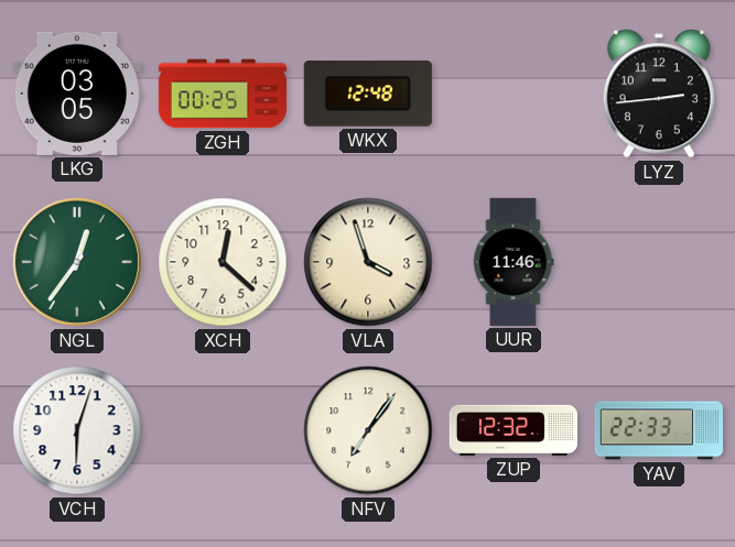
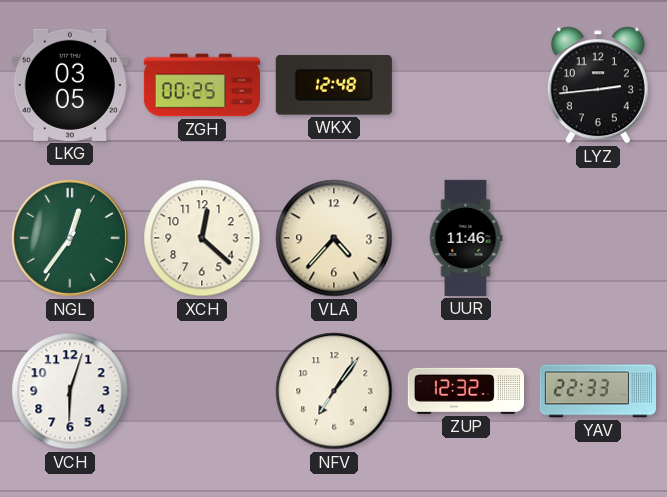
VLA: 3:57 -> 4:37
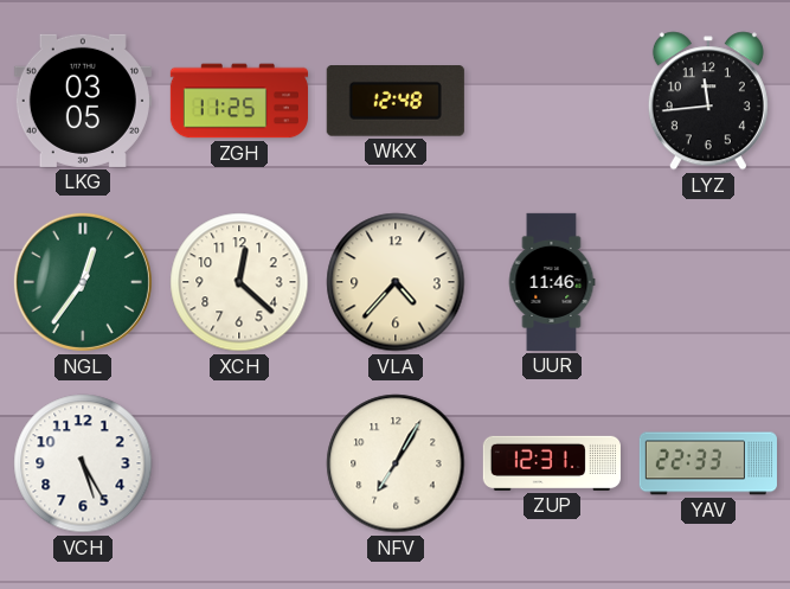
ZGH: 00:25 -> 11:25
LYZ: 2:44 -> 11:44
VCH: 6:03 -> 5:25
NFV: 7:06 -> 7:05
ZUP: 12:32 -> 12:31
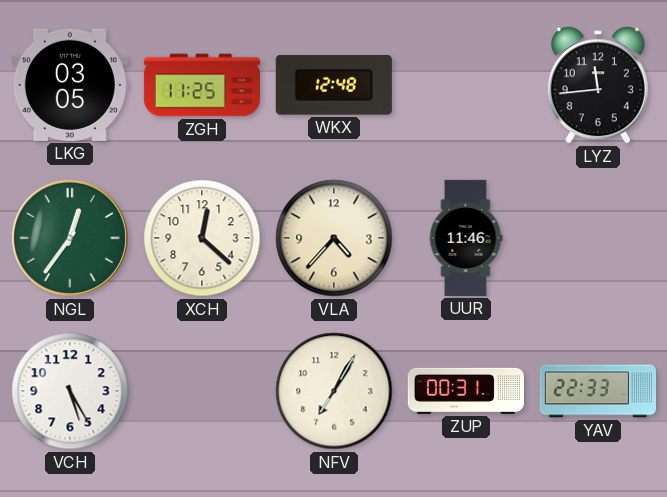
ZUP: 12:31 -> 00:31
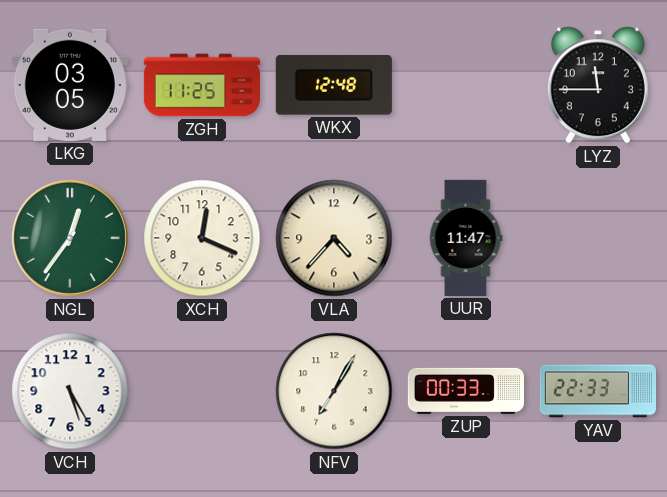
LYZ: 11:44 -> 11:45
XCH: 12:22 -> 12:19
UUR: 11:46 -> 11:47
ZUP: 00:31 -> 00:33
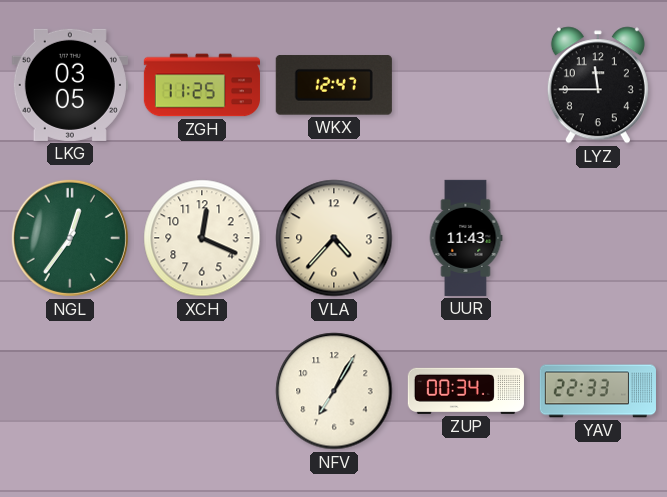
WKX: 12:48 -> 12:47
UUR: 11:47 -> 11:43
VCH: 5:25 -> none
ZUP: 00:33 -> 00:34
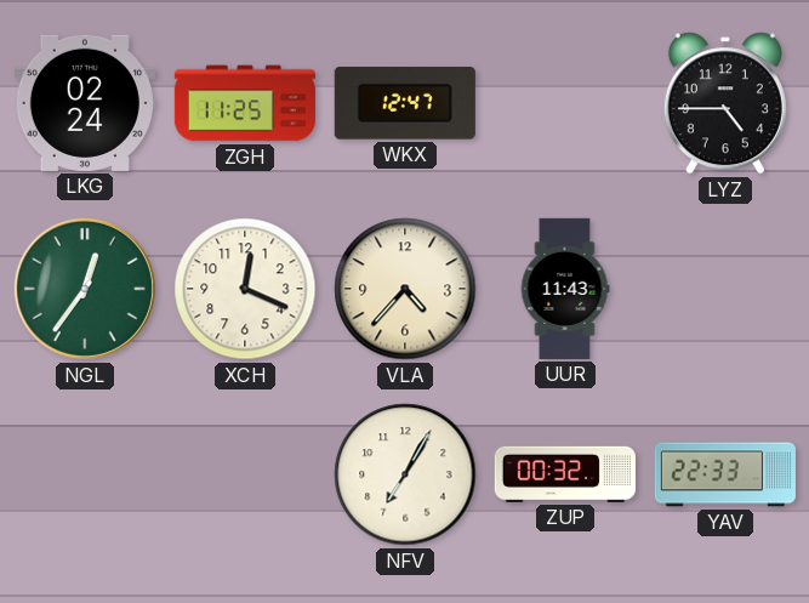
LKG: 03:05 -> 02:24
LYZ: 11:45 -> 4:45
ZUP: 00:34 -> 00:32
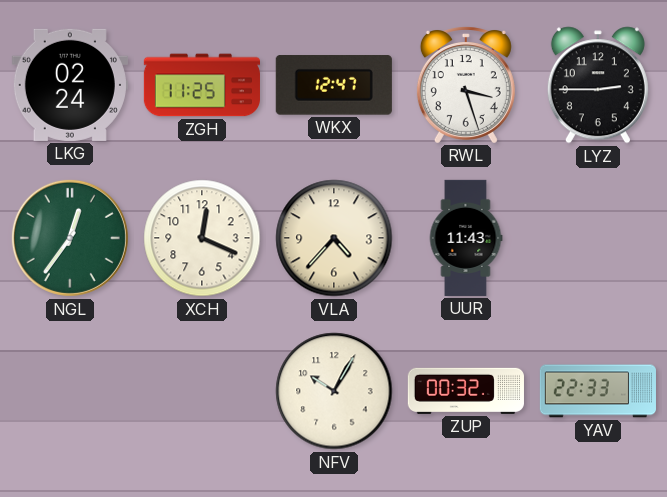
RWL: none -> 3:27
LYZ: 4:45 -> 2:45
NFV: 7:05 -> 10:05
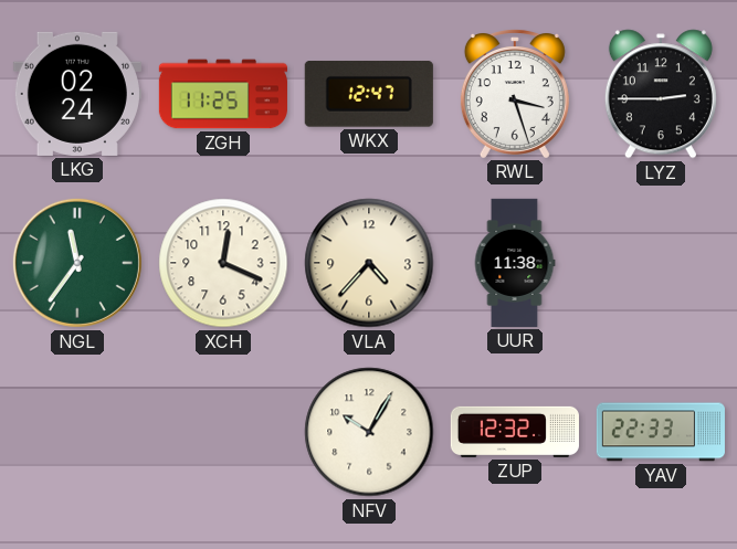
NGL: 12:36 -> 11:36
UUR: 11:43 -> 11:38
ZUP: 00:32 -> 12:32
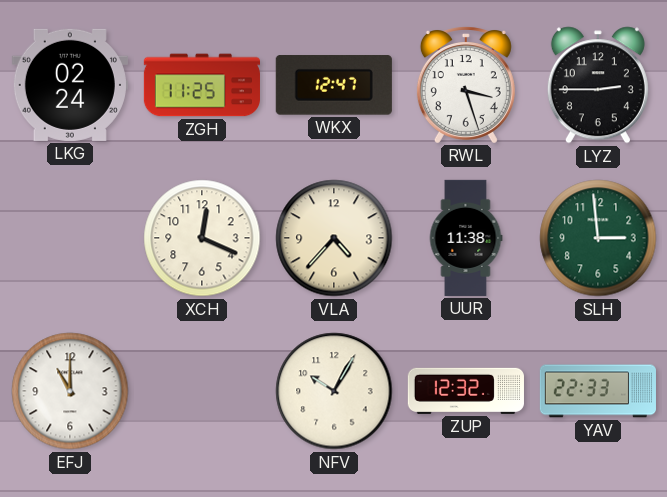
NGL: 11:36 -> none
SLH: none -> 2:59
EFJ: none -> 11:00
